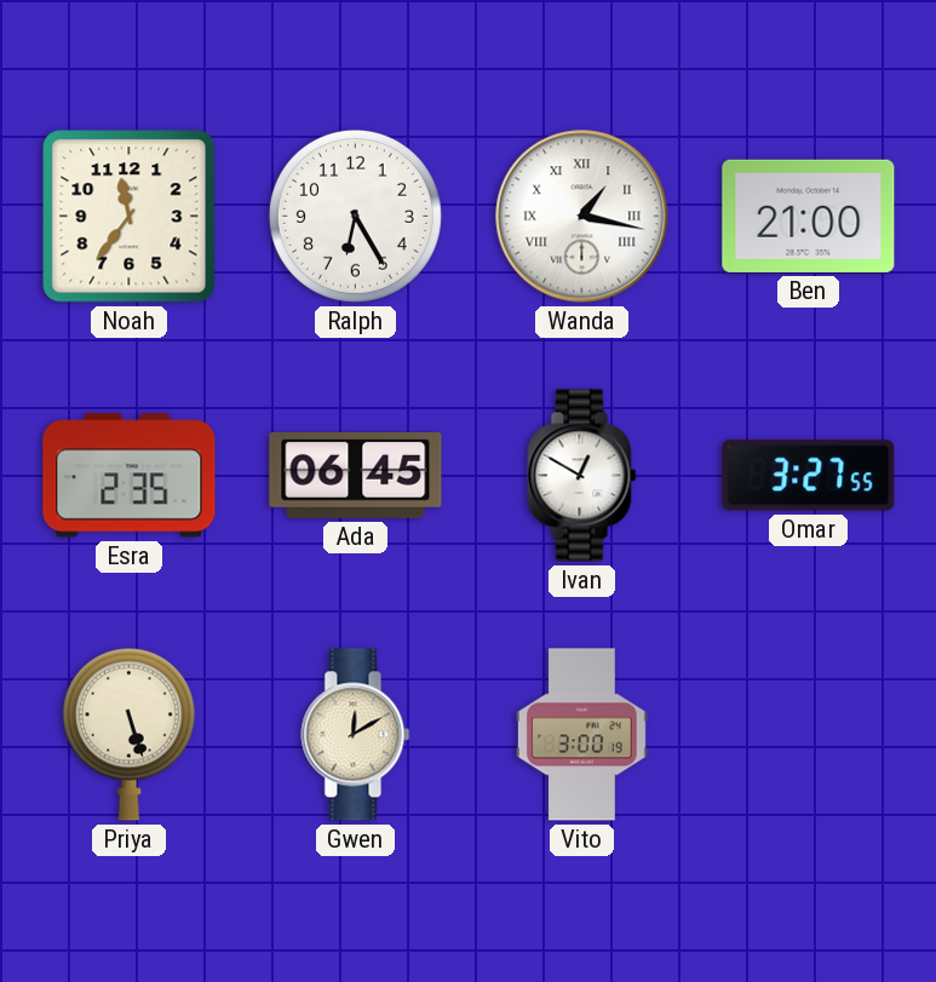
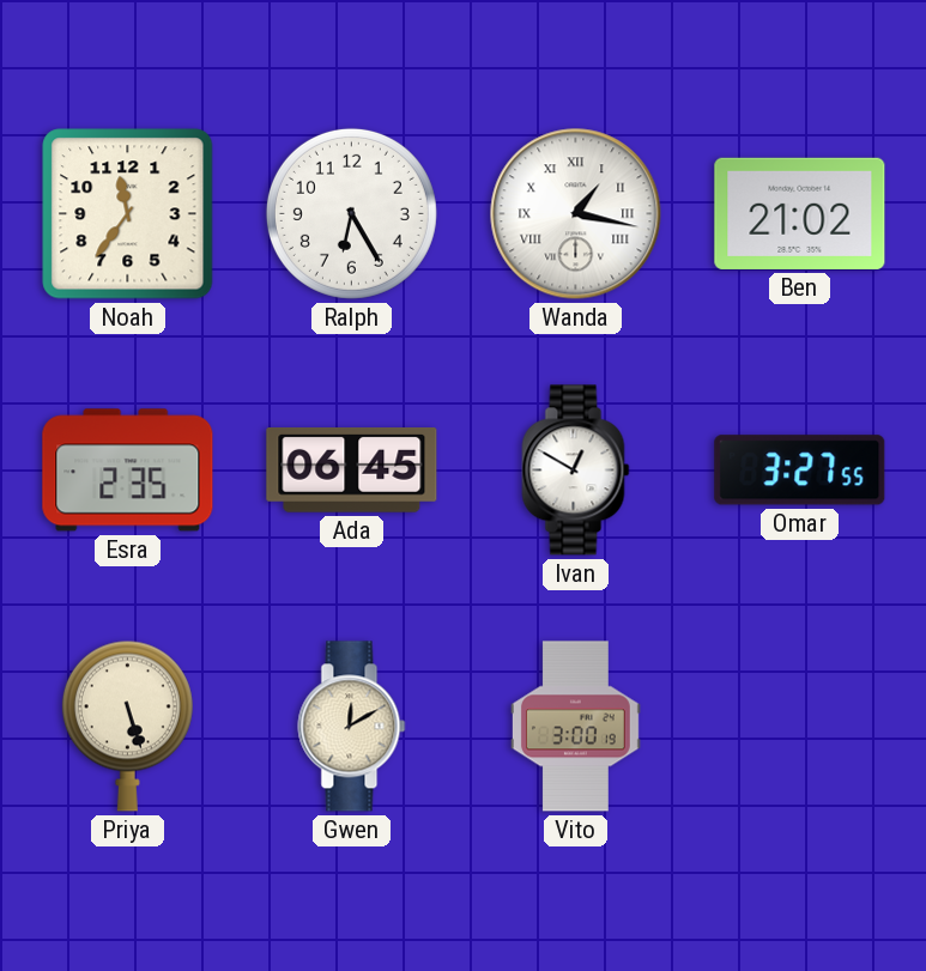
Ben: 21:00 -> 21:02
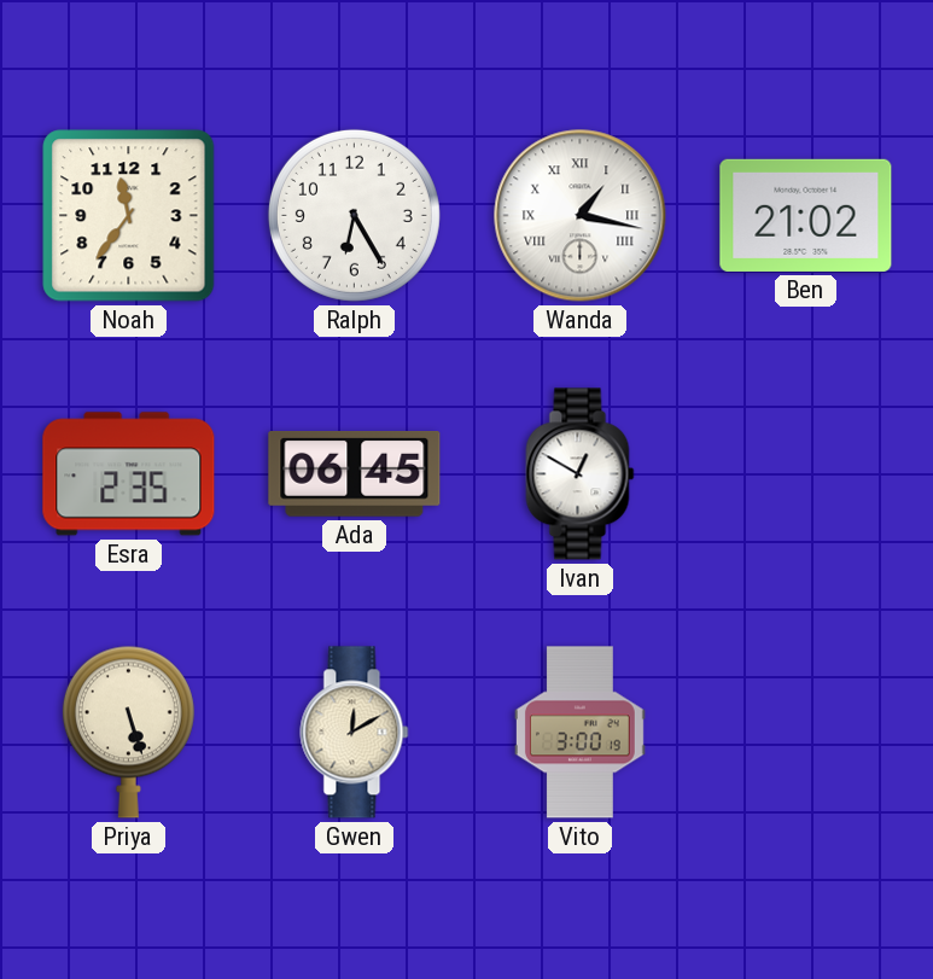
Omar: 3:27 -> none
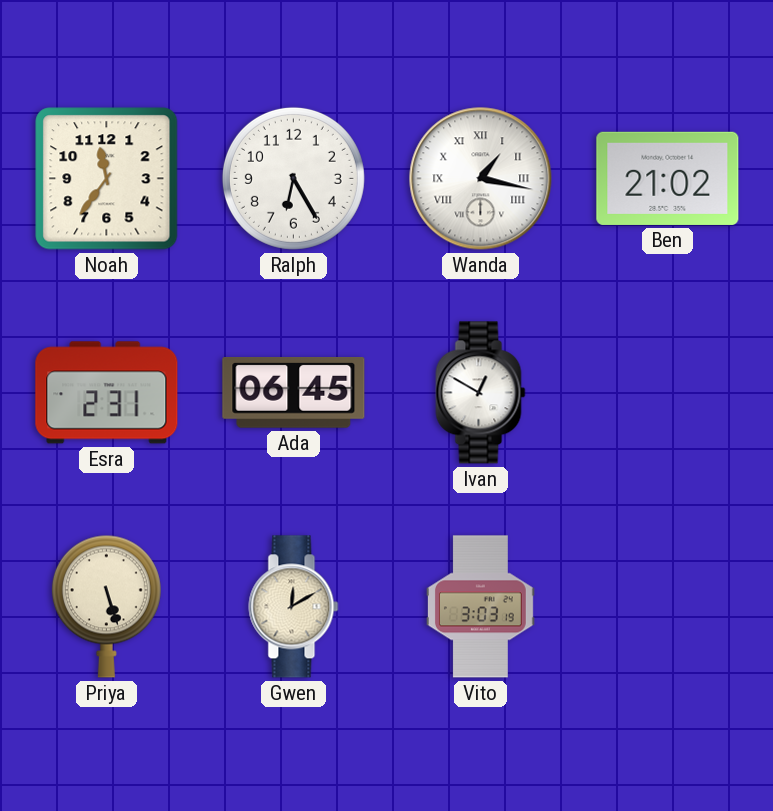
Esra: 2:35 -> 2:31
Vito: 3:00 -> 3:03
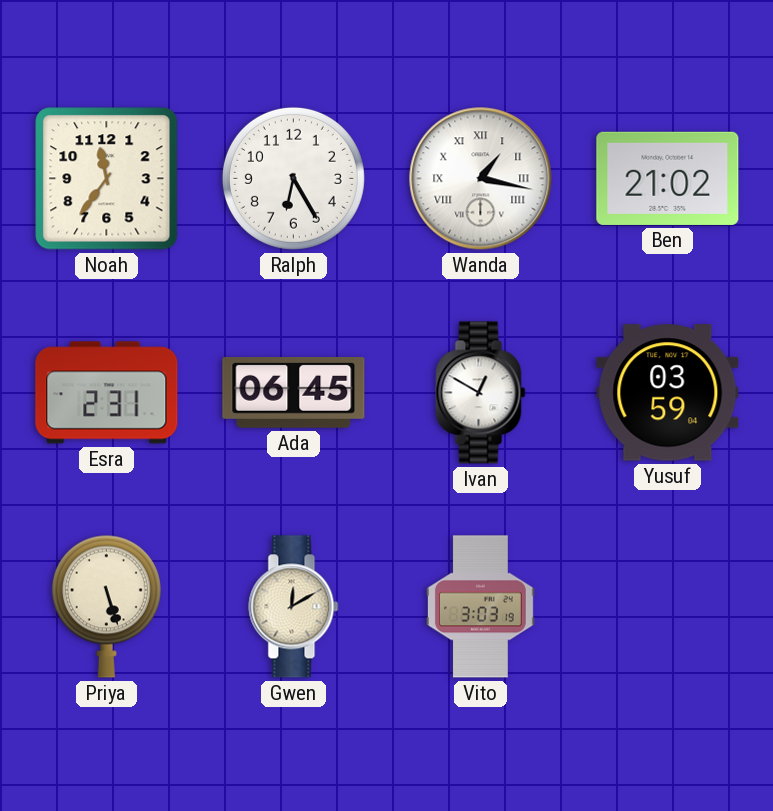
Yusuf: none -> 03:59
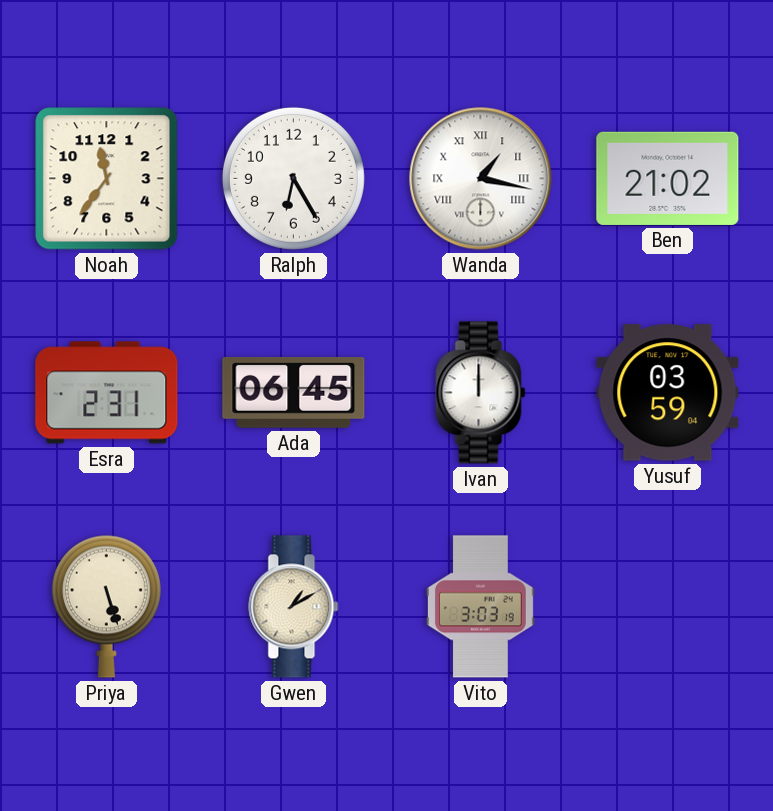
Ivan: 12:50 -> 12:00
Gwen: 12:10 -> 1:10
